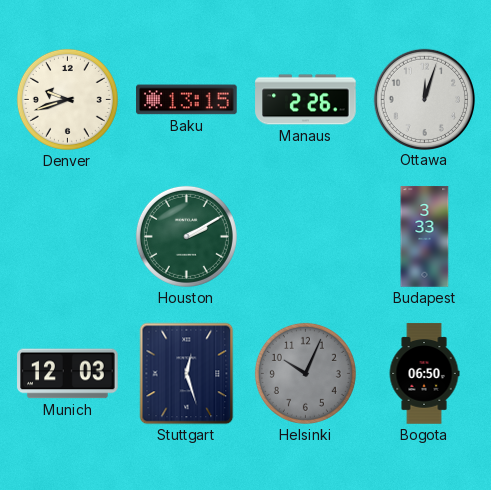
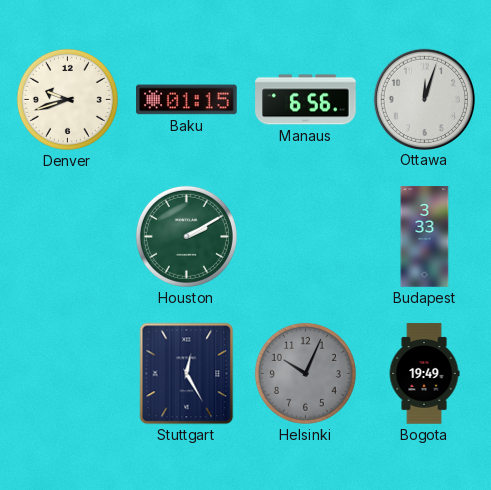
Baku: 13:15 -> 01:15
Manaus: 2:26 -> 6:56
Munich: 12:03 -> none
Stuttgart: 12:27 -> 12:25
Bogota: 06:50 -> 19:49
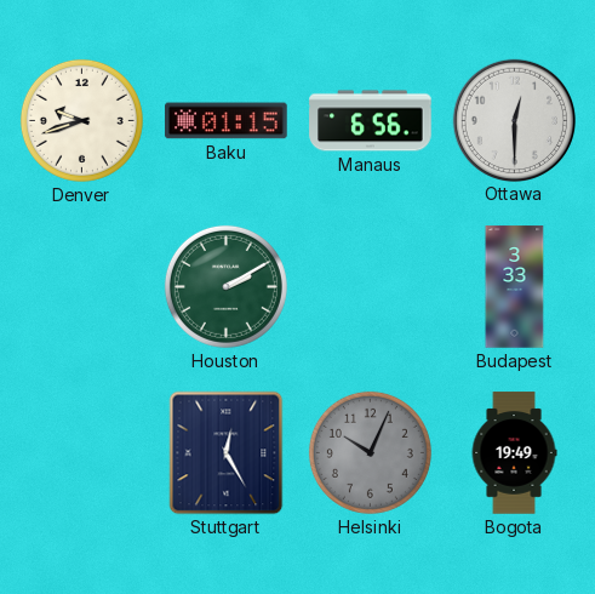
Ottawa: 12:03 -> 12:30
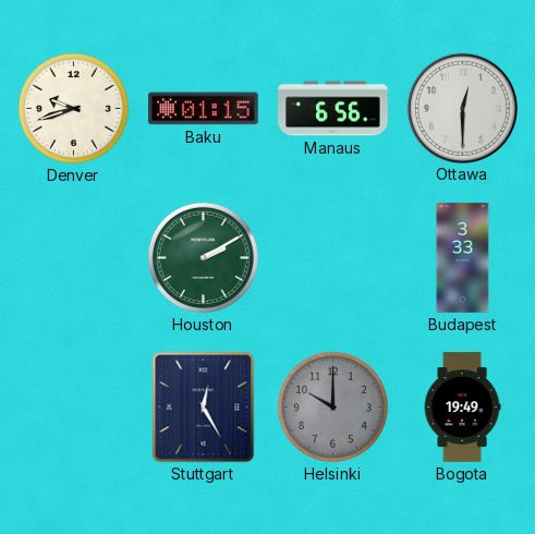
Helsinki: 10:04 -> 10:00
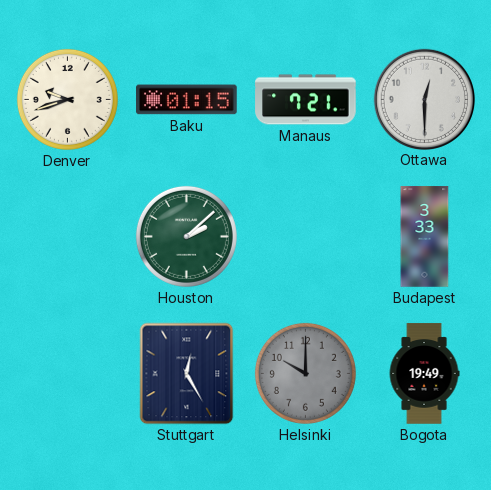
Manaus: 6:56 -> 7:21
Houston: 2:10 -> 2:08
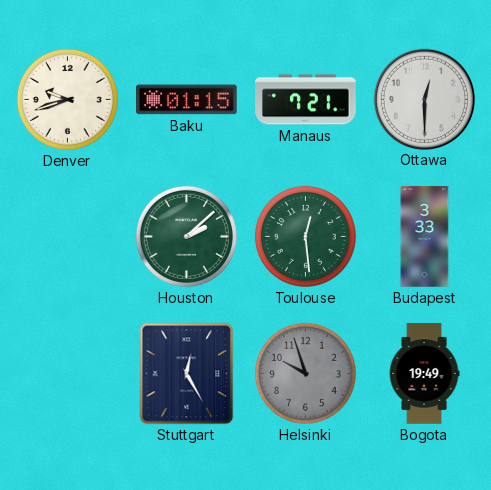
Toulouse: none -> 12:29
Helsinki: 10:00 -> 9:57
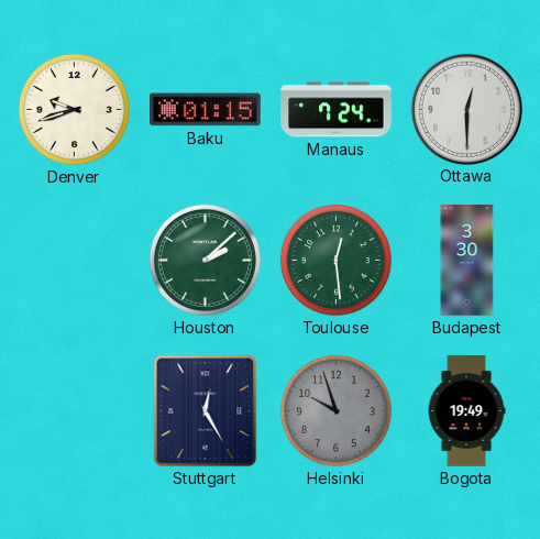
Manaus: 7:21 -> 7:24
Budapest: 3:33 -> 3:30
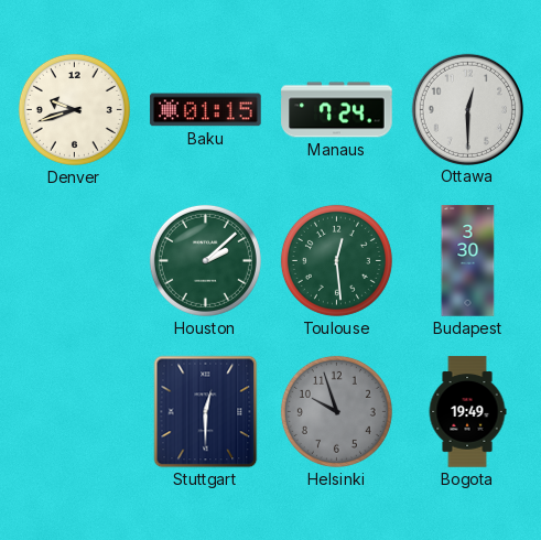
Stuttgart: 12:25 -> 12:30
